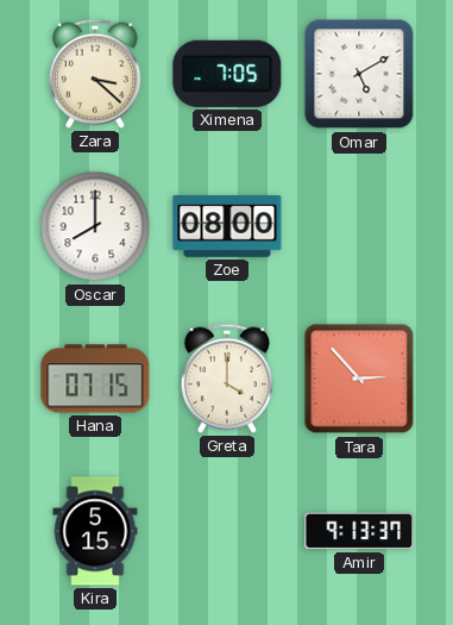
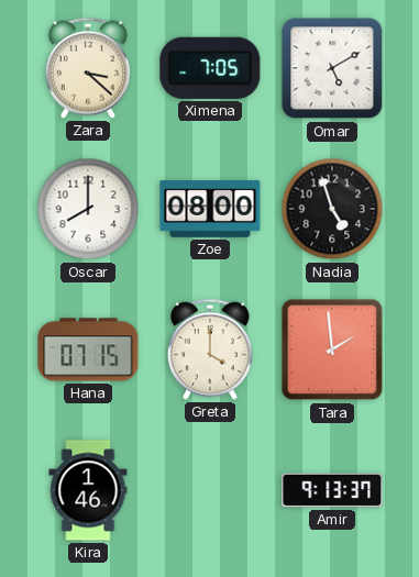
Nadia: none -> 4:57
Tara: 2:53 -> 1:59
Kira: 5:15 -> 1:46
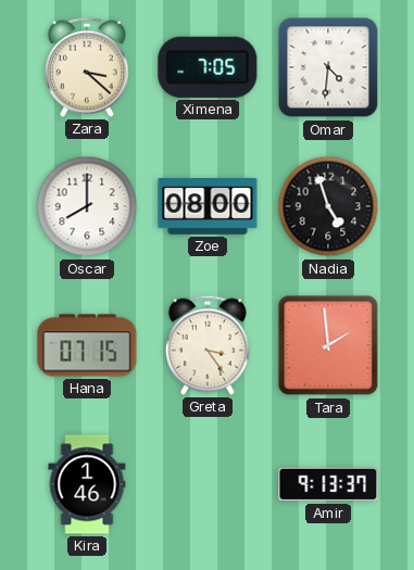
Omar: 5:10 -> 4:31
Greta: 4:00 -> 3:24
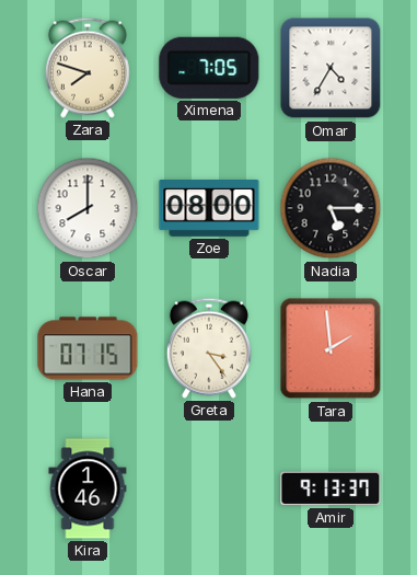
Zara: 3:22 -> 7:48
Omar: 4:31 -> 4:35
Nadia: 4:57 -> 5:15
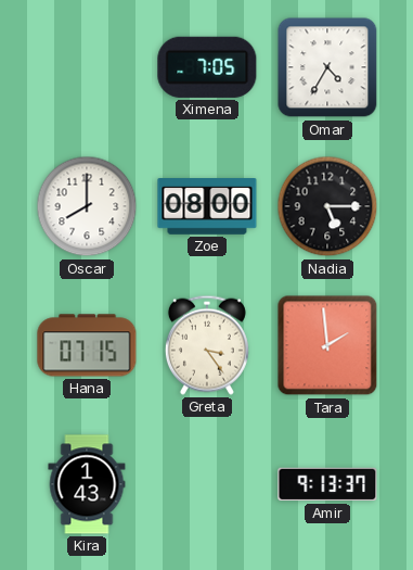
Zara: 7:48 -> none
Kira: 1:46 -> 1:43
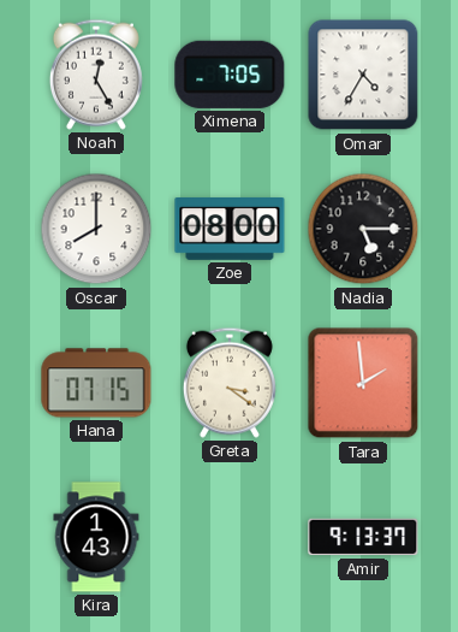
Noah: none -> 12:25
Greta: 3:24 -> 3:21
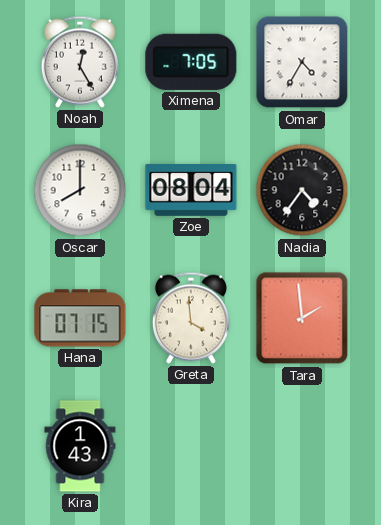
Zoe: 08:00 -> 08:04
Nadia: 5:15 -> 4:36
Greta: 3:21 -> 3:59
Amir: 9:13 -> none
